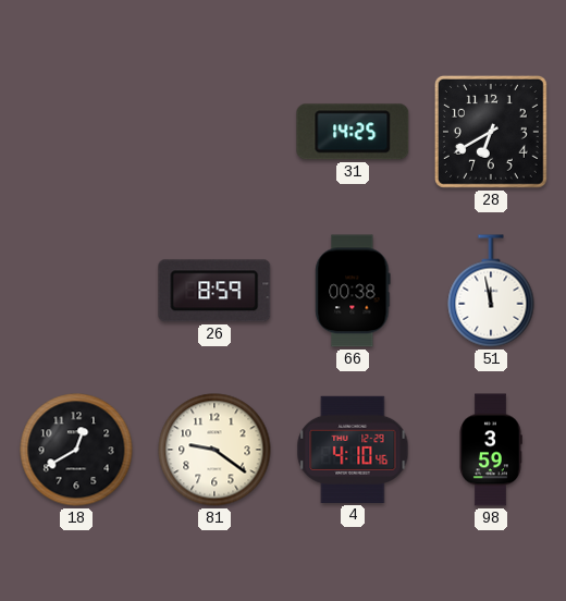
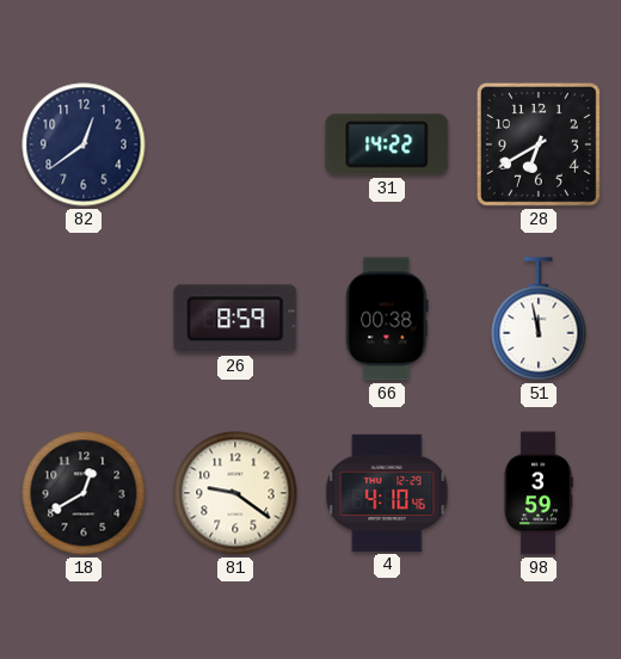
82: none -> 12:39
31: 14:25 -> 14:22
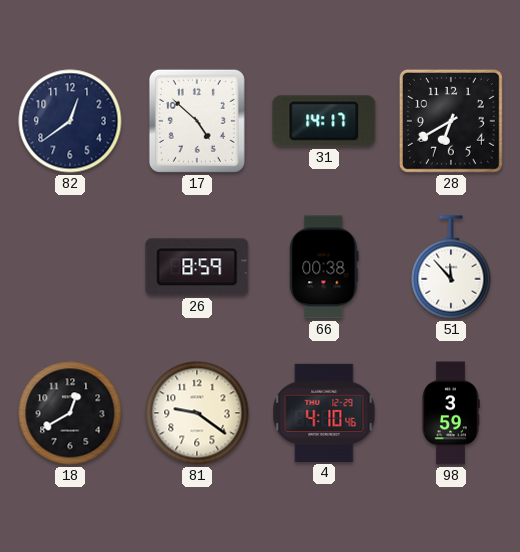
17: none -> 4:52
31: 14:22 -> 14:17
51: 11:58 -> 11:53
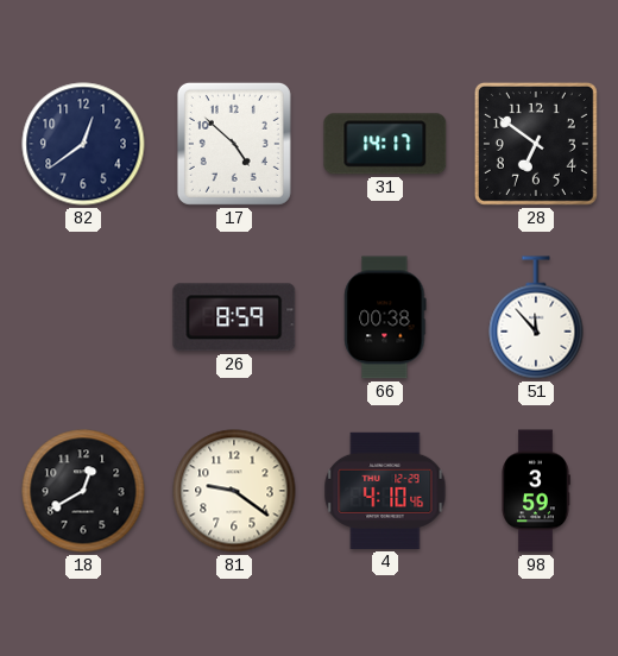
28: 6:40 -> 6:51
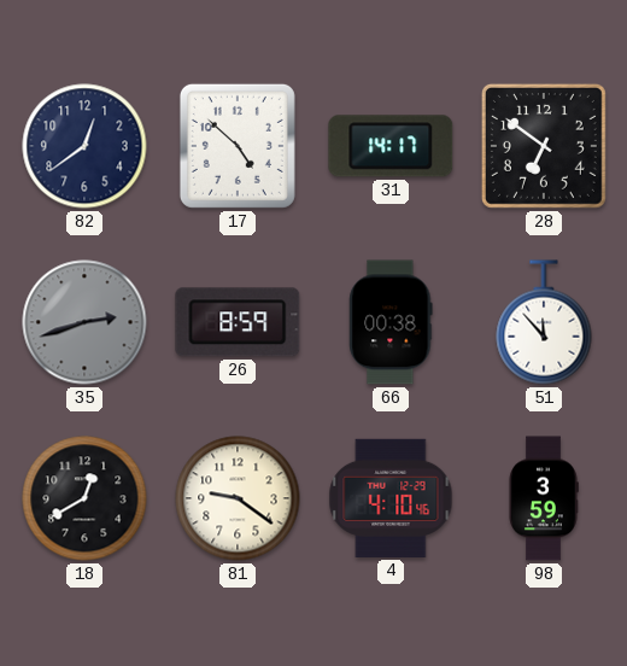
35: none -> 2:42
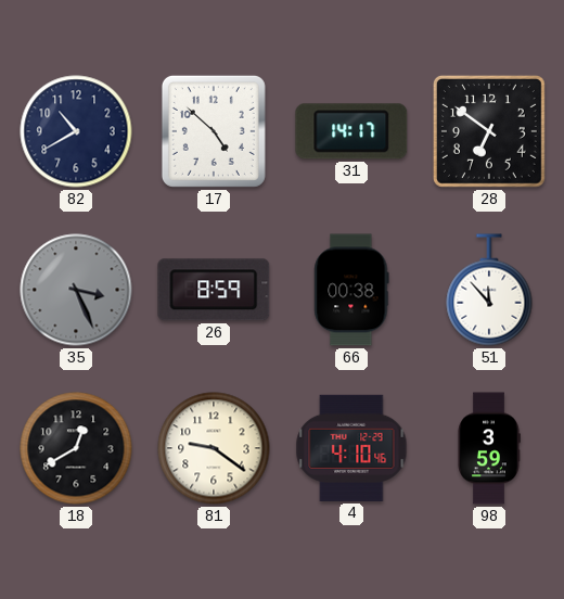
82: 12:39 -> 10:40
35: 2:42 -> 3:26
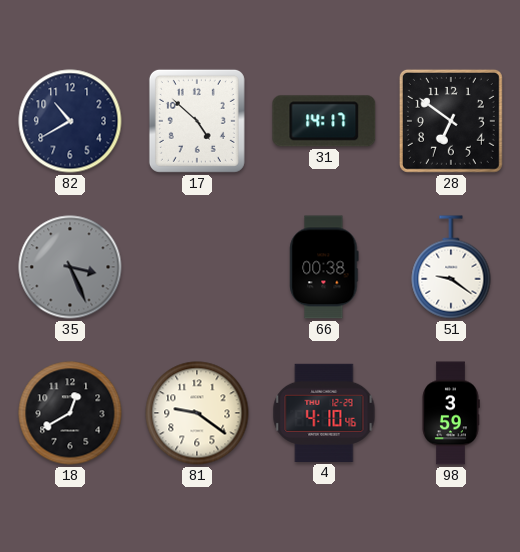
26: 8:59 -> none
51: 11:53 -> 9:21
